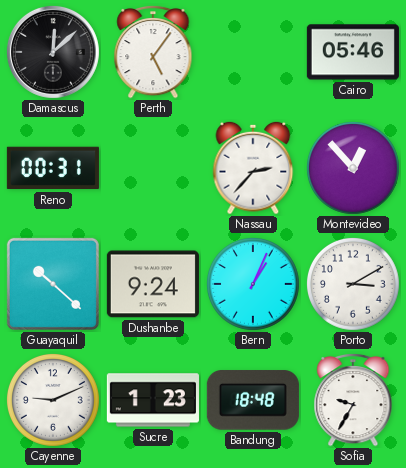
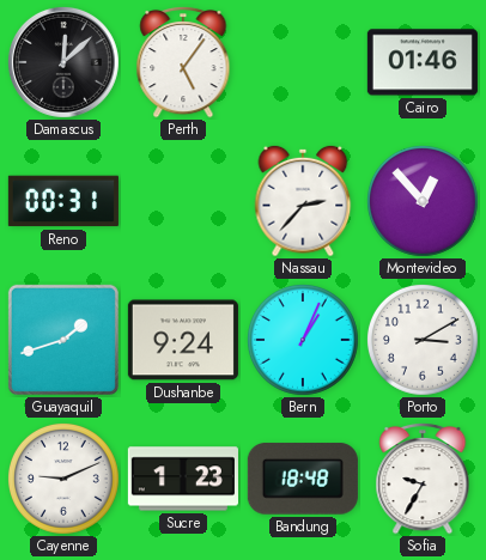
Cairo: 05:46 -> 01:46
Guayaquil: 10:22 -> 1:42
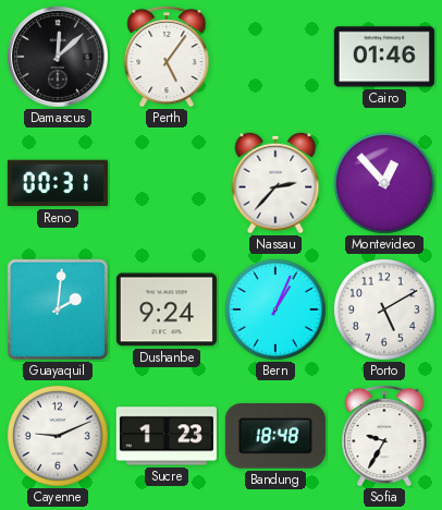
Guayaquil: 1:42 -> 2:01
Porto: 3:10 -> 5:10
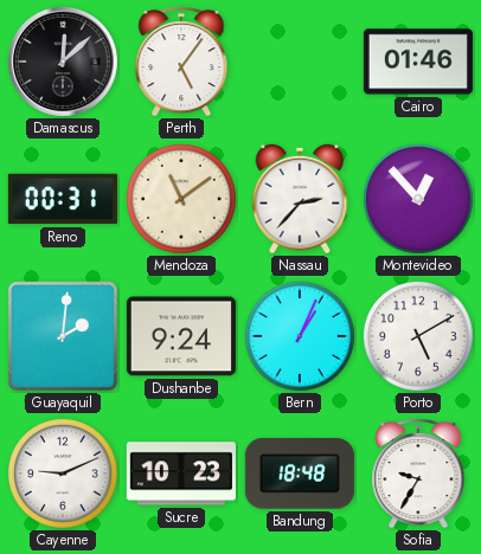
Mendoza: none -> 11:09
Sucre: 1:23 -> 10:23
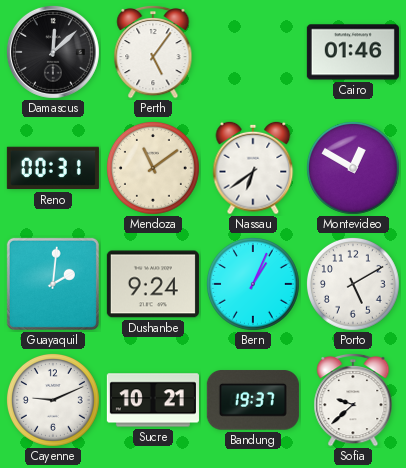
Nassau: 2:37 -> 6:39
Montevideo: 12:53 -> 12:50
Sucre: 10:23 -> 10:21
Bandung: 18:48 -> 19:37
Sofia: 9:35 -> 9:38
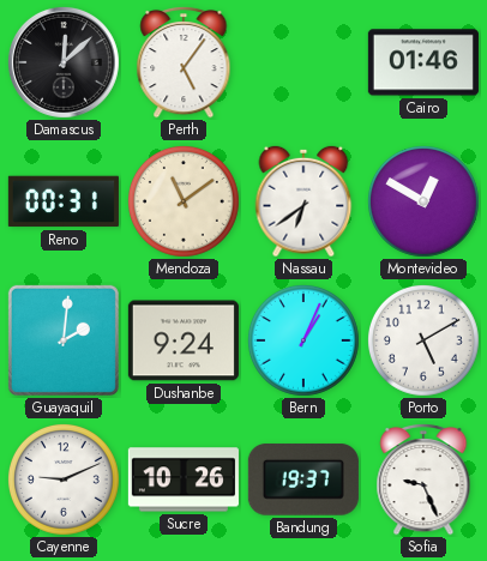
Sucre: 10:21 -> 10:26
Sofia: 9:38 -> 9:26
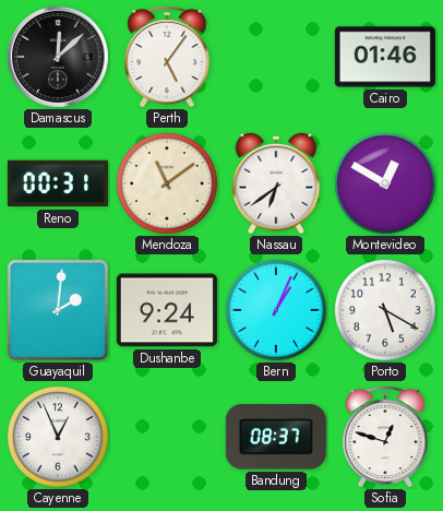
Porto: 5:10 -> 5:20
Cayenne: 9:11 -> 12:56
Sucre: 10:26 -> none
Bandung: 19:37 -> 08:37
Sofia: 9:26 -> 12:48
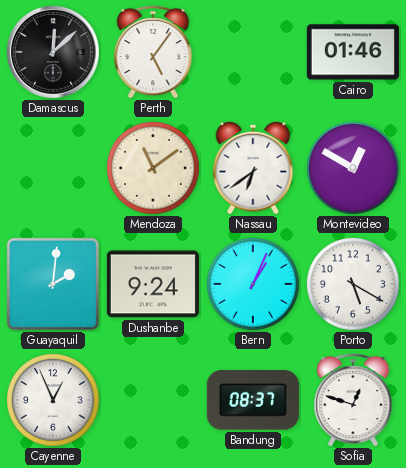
Reno: 00:31 -> none
